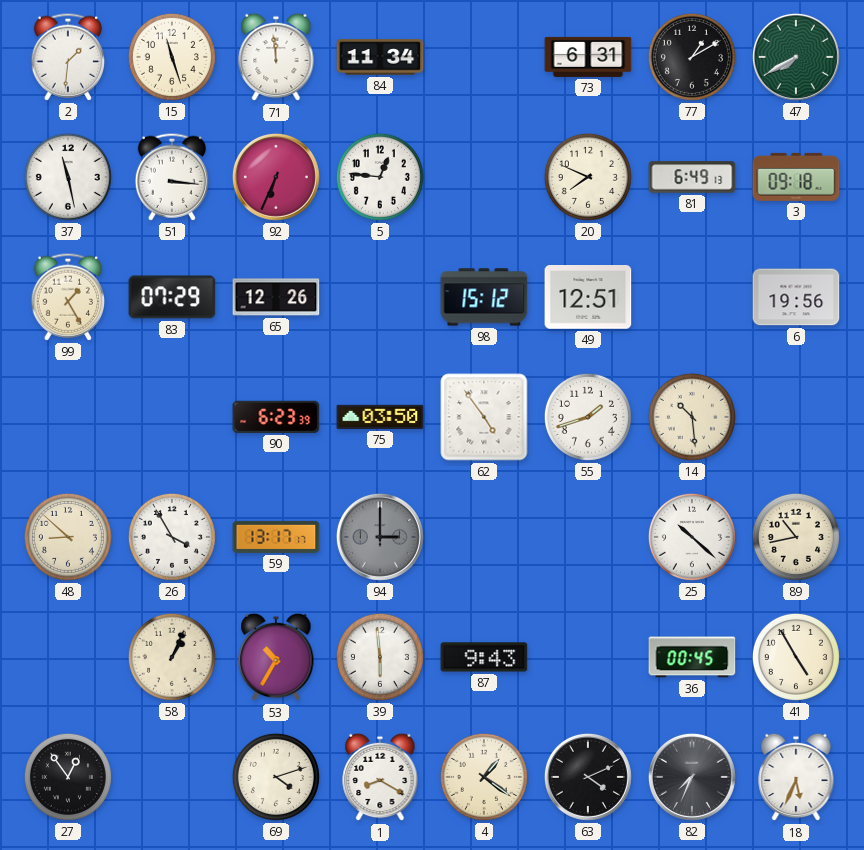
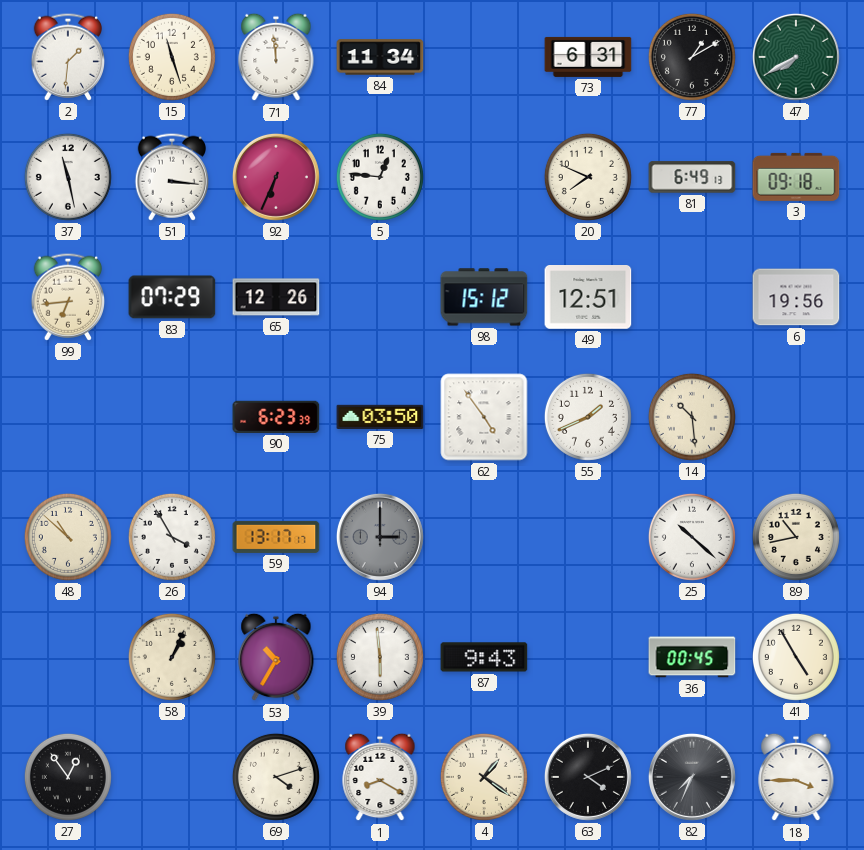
99: 1:25 -> 6:44
55: 1:42 -> 1:41
48: 8:52 -> 10:52
18: 5:34 -> 3:45
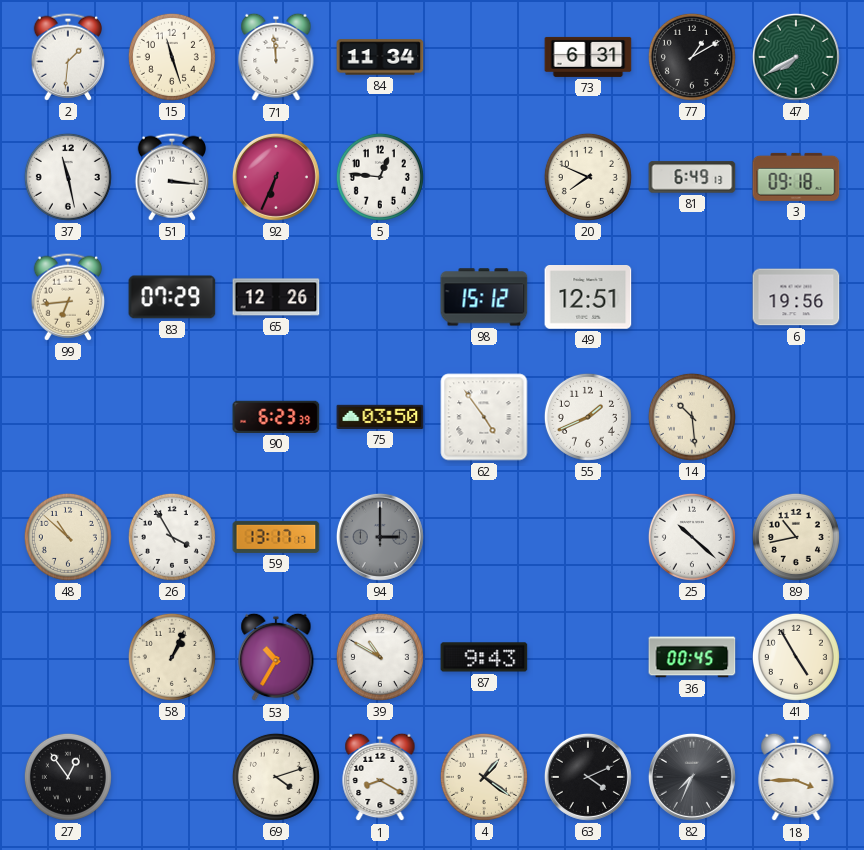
39: 5:59 -> 10:50
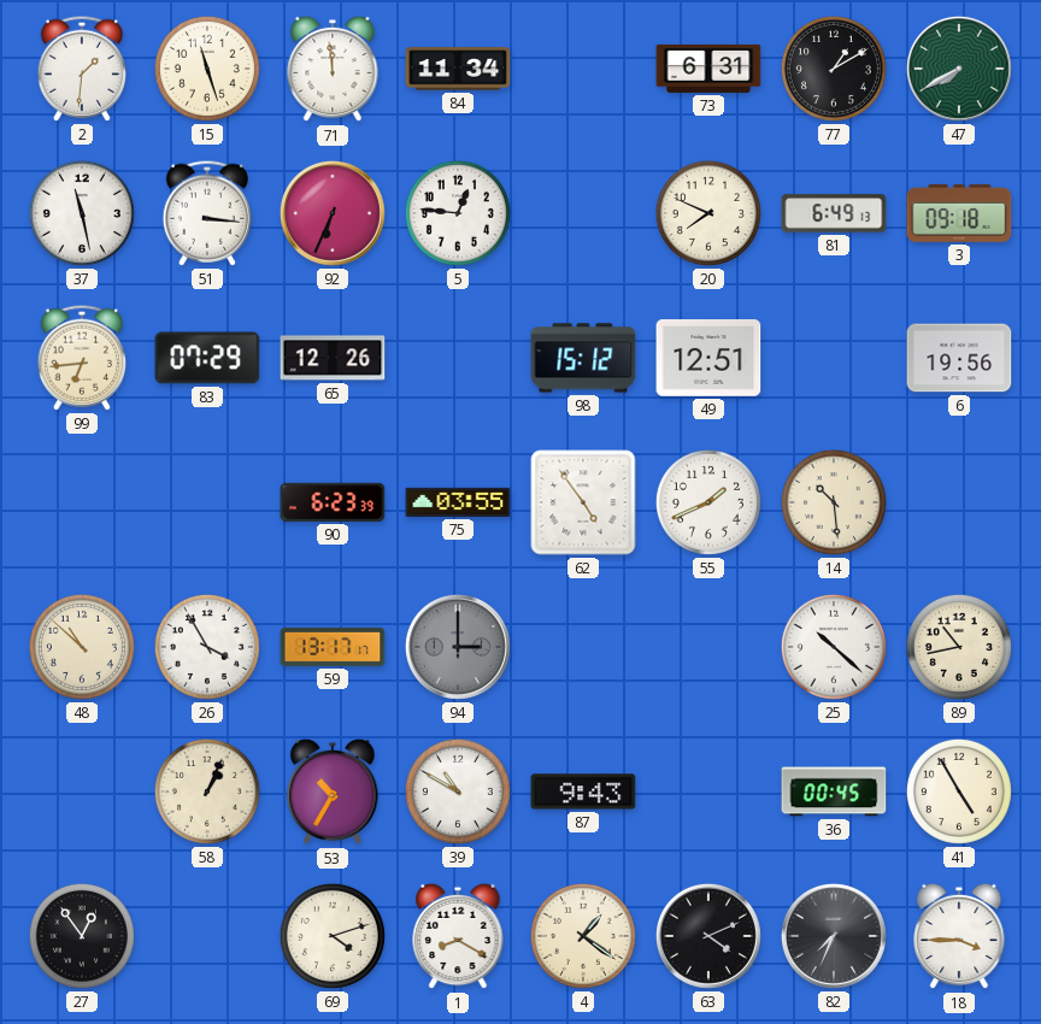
75: 03:50 -> 03:55
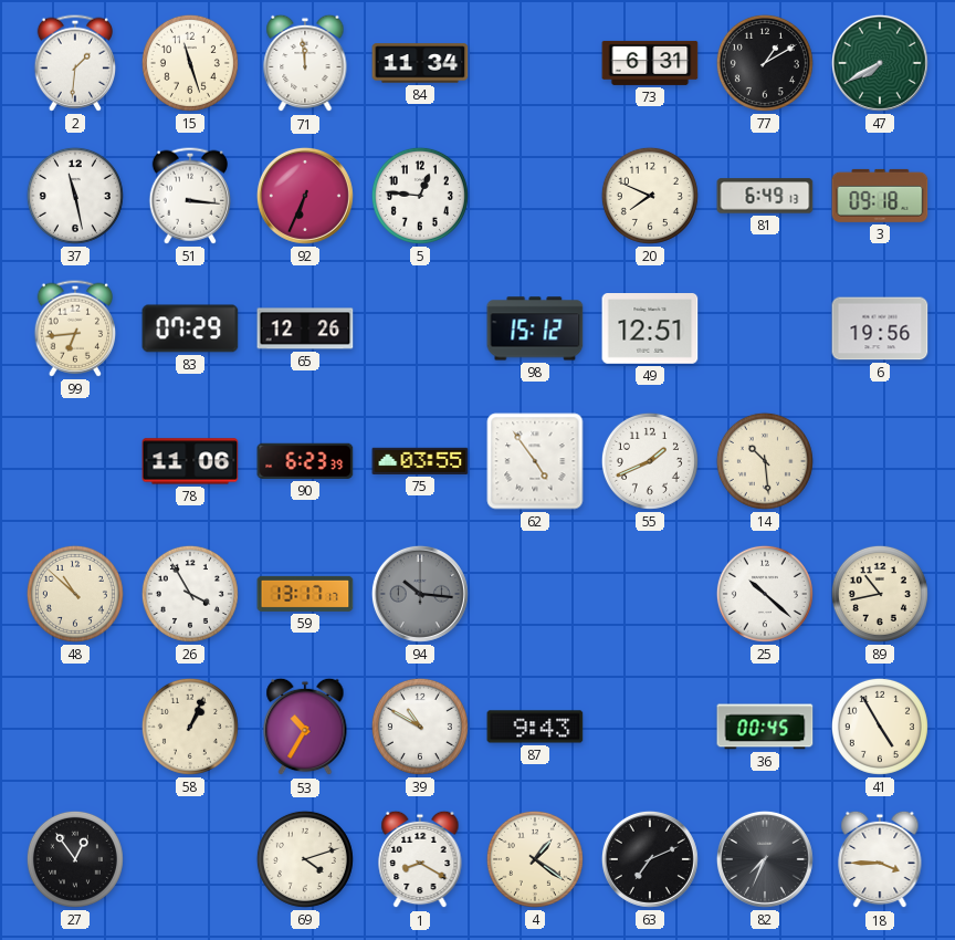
78: none -> 11:06
94: 3:00 -> 10:16
63: 4:11 -> 7:11
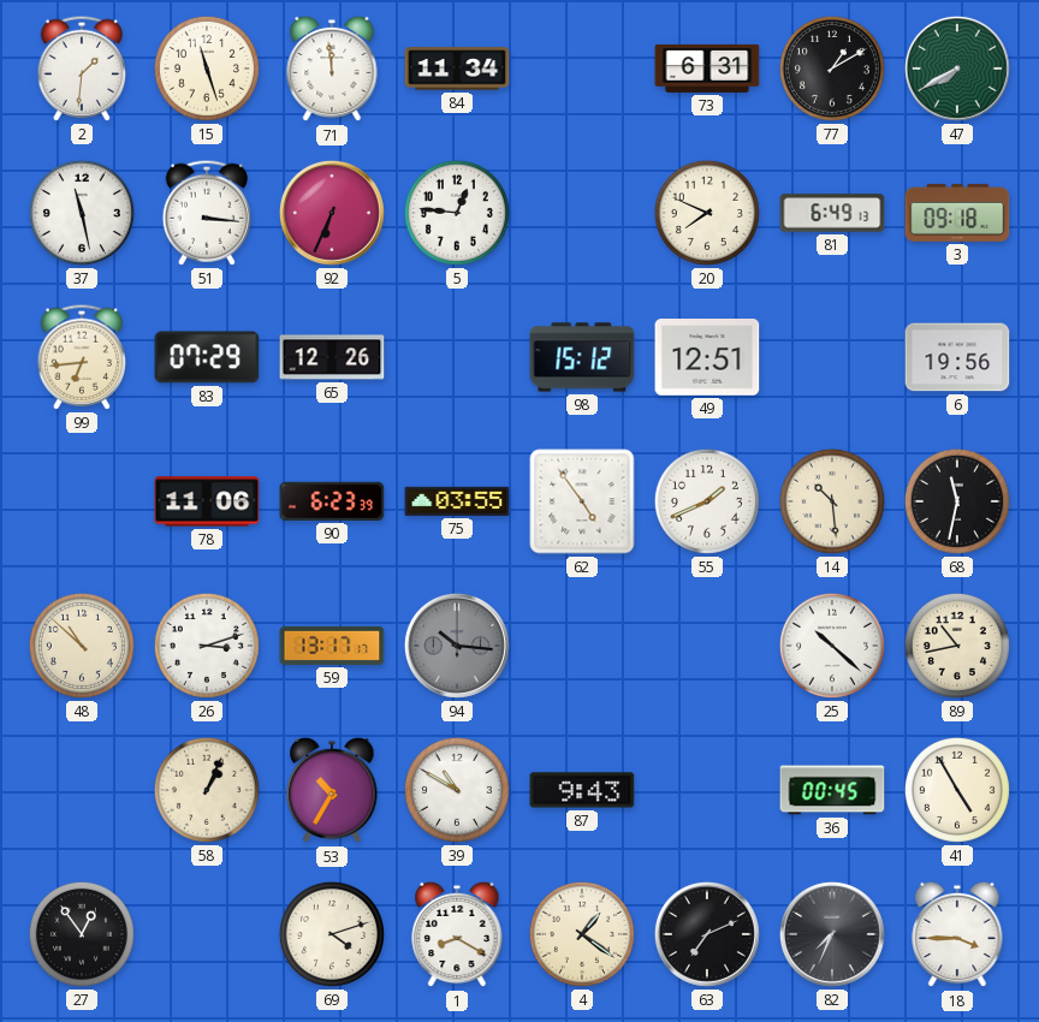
68: none -> 11:32
26: 3:55 -> 3:12
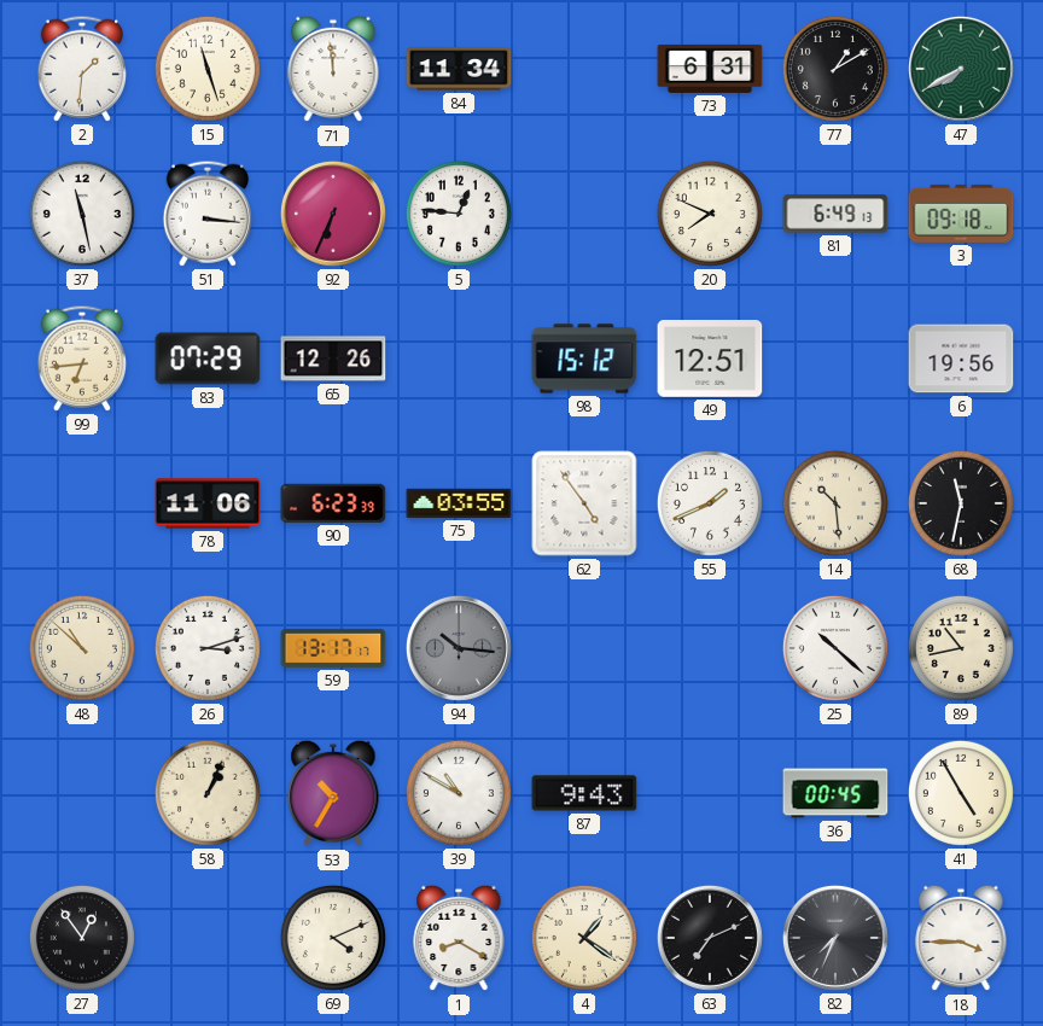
69: 4:12 -> 4:11
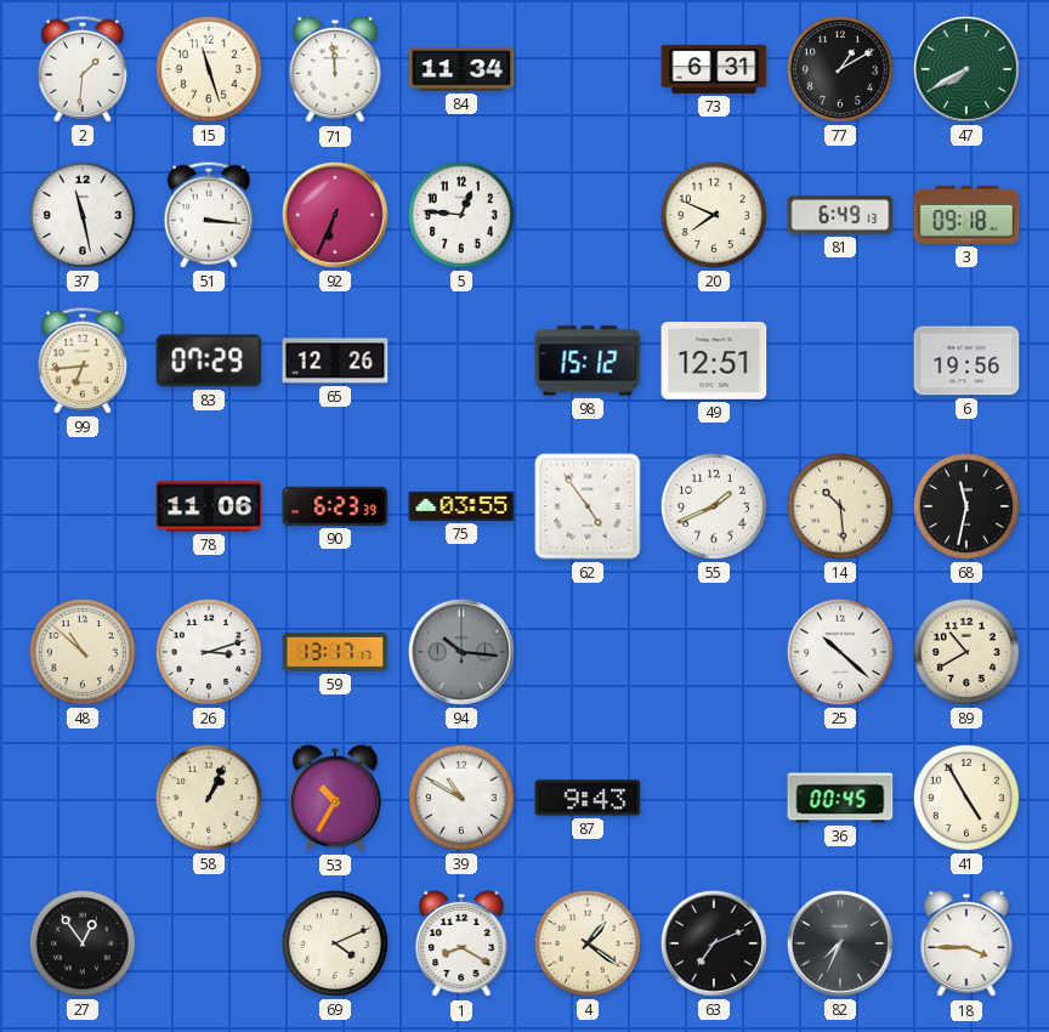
89: 10:43 -> 10:40
